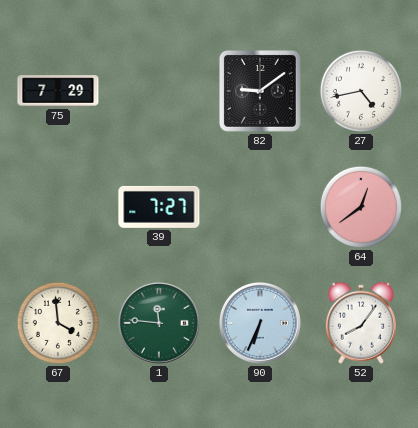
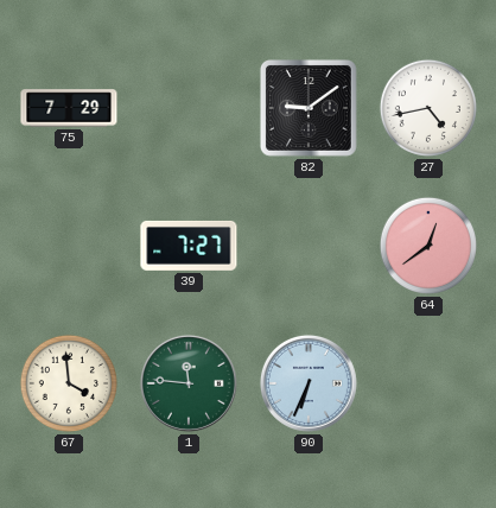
52: 8:06 -> none
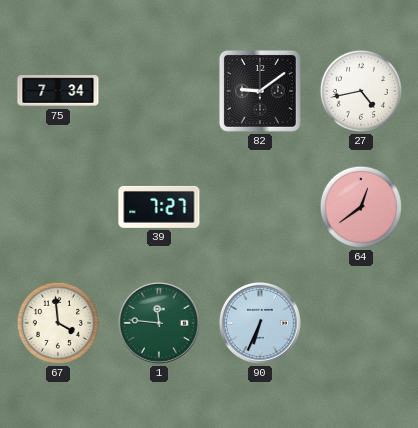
75: 7:29 -> 7:34
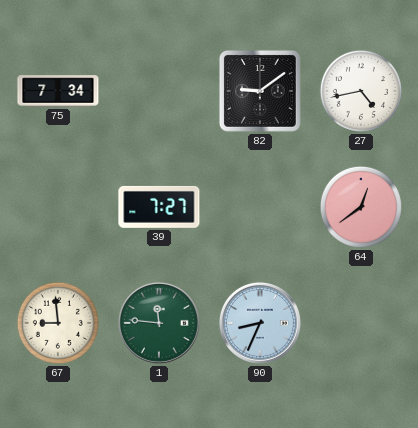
67: 3:59 -> 8:59
90: 6:34 -> 8:34
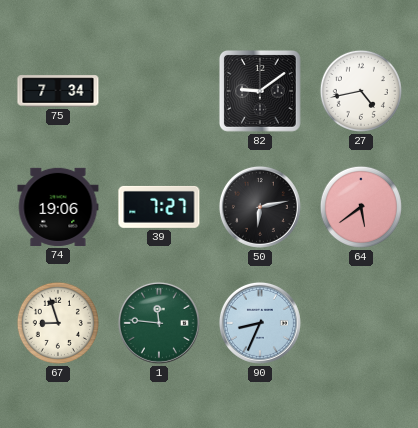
74: none -> 19:06
50: none -> 6:13
64: 12:39 -> 5:39
67: 8:59 -> 8:57
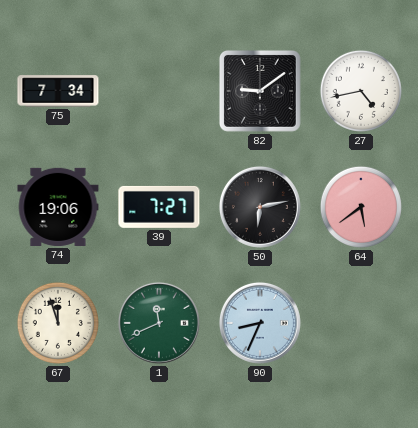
67: 8:57 -> 11:57
1: 11:46 -> 11:41
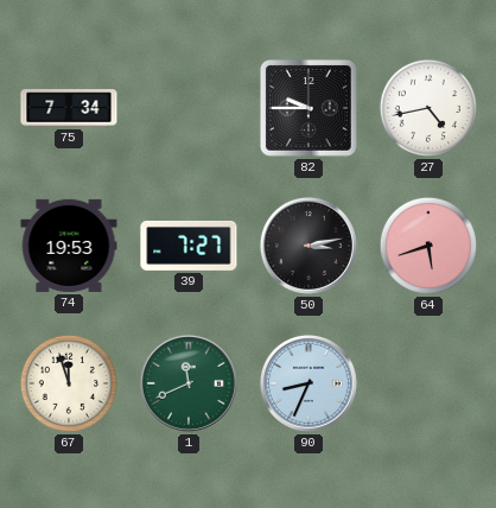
82: 9:09 -> 9:45
74: 19:06 -> 19:53
50: 6:13 -> 3:13
64: 5:39 -> 5:42
